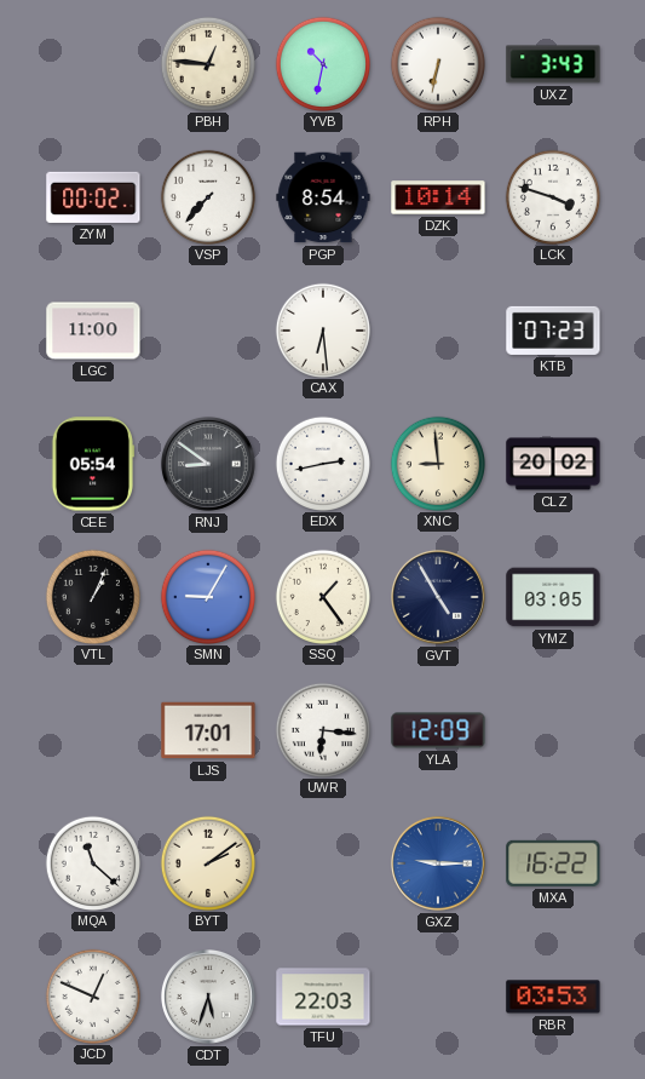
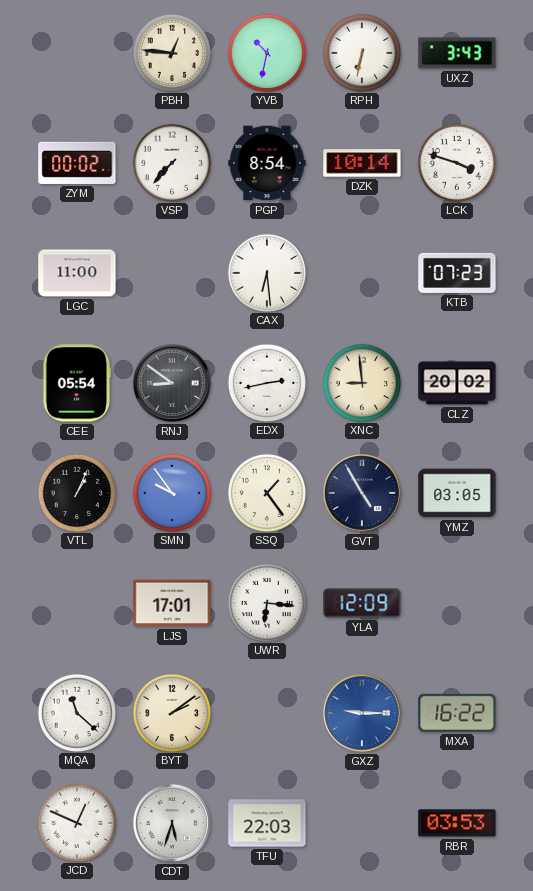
SMN: 9:05 -> 9:54
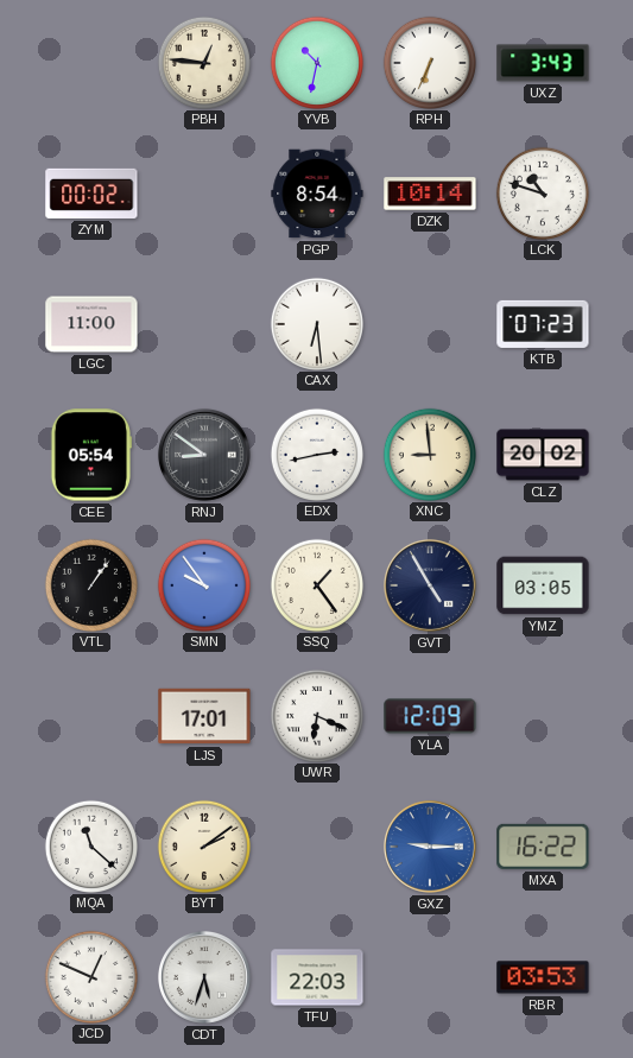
RPH: 6:32 -> 6:34
VSP: 7:37 -> none
LCK: 3:48 -> 10:48
VTL: 1:04 -> 1:06
UWR: 6:16 -> 6:19
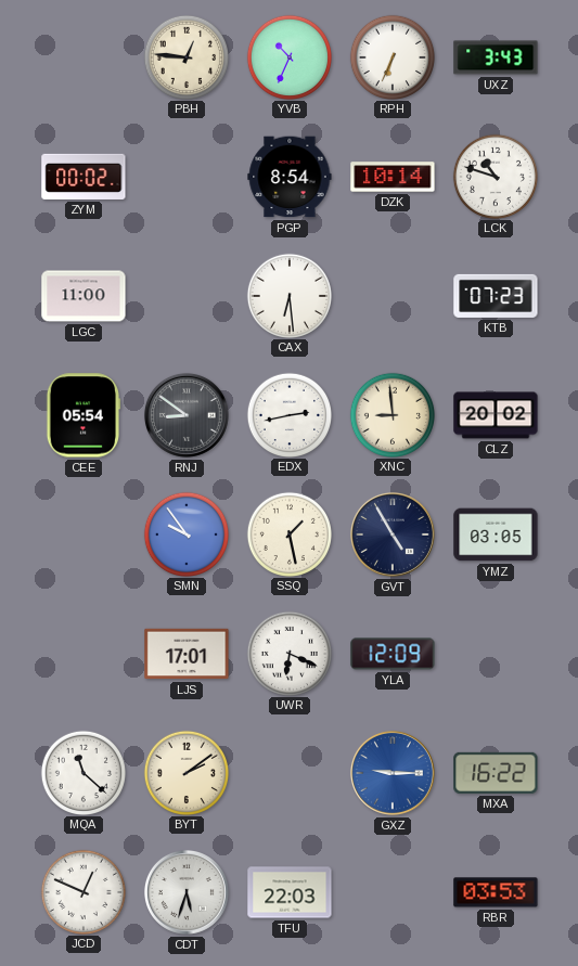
YVB: 10:32 -> 10:34
VTL: 1:06 -> none
SSQ: 1:24 -> 1:28
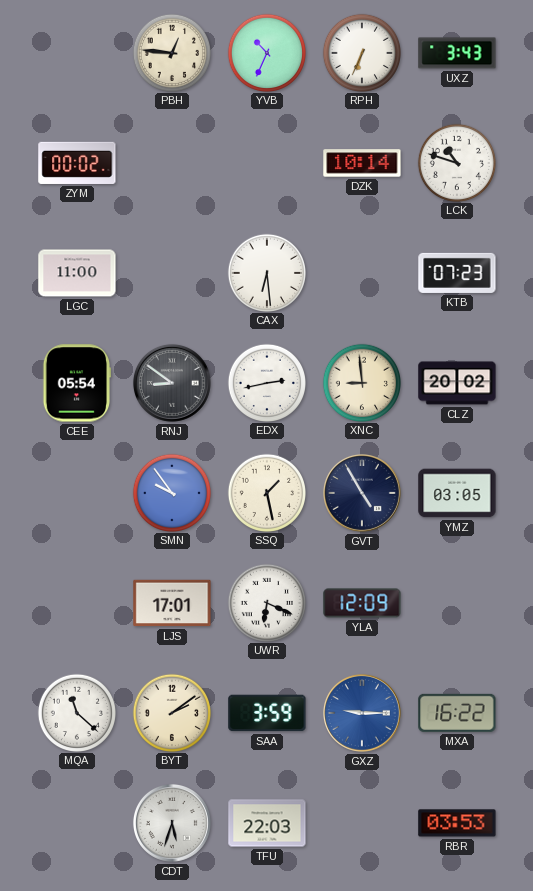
PGP: 8:54 -> none
SAA: none -> 3:59
JCD: 12:49 -> none
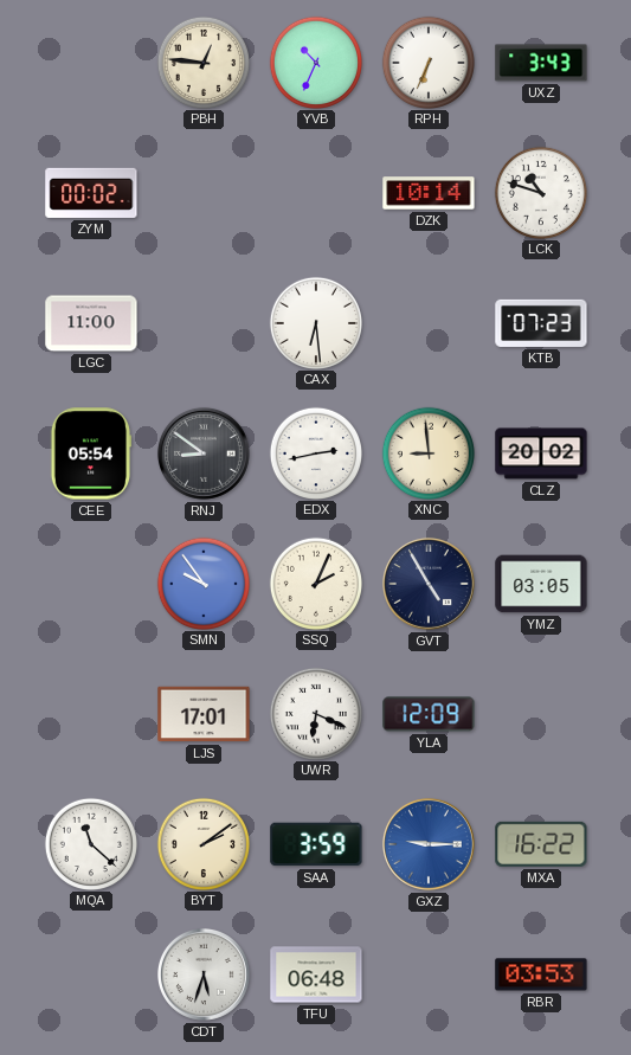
SSQ: 1:28 -> 2:04
TFU: 22:03 -> 06:48
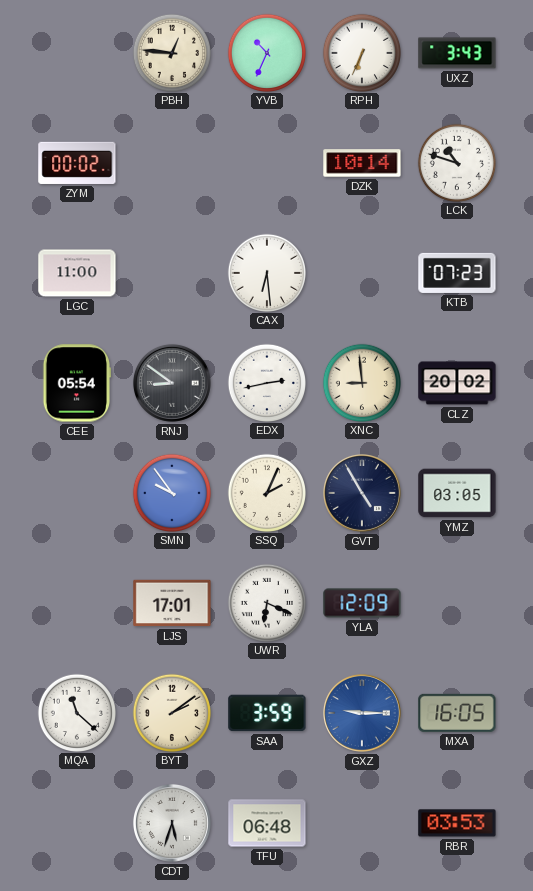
MXA: 16:22 -> 16:05
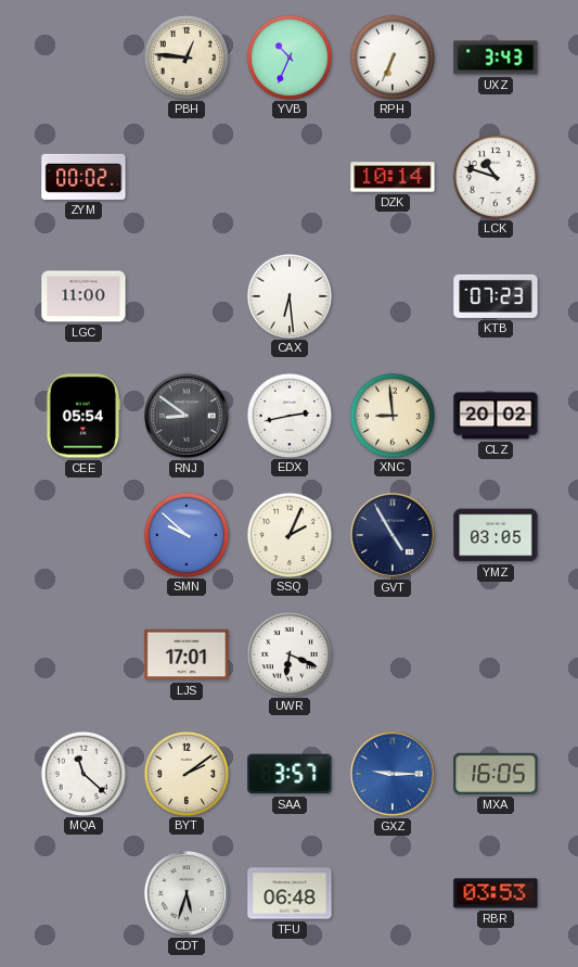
SMN: 9:54 -> 9:52
YLA: 12:09 -> none
SAA: 3:59 -> 3:57
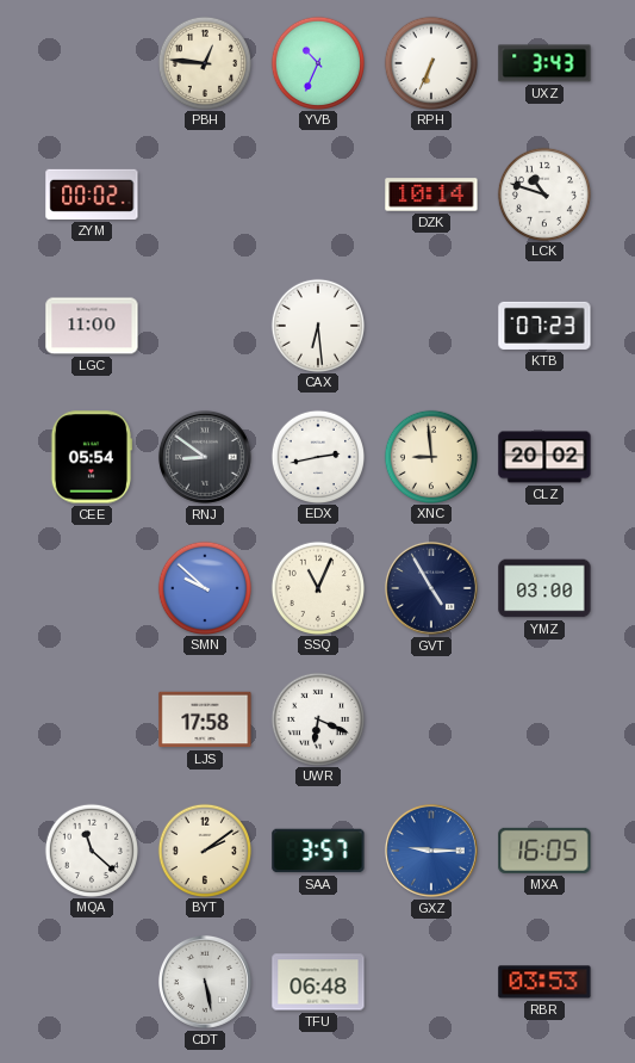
SSQ: 2:04 -> 11:04
YMZ: 03:05 -> 03:00
LJS: 17:01 -> 17:58
CDT: 5:33 -> 5:28
